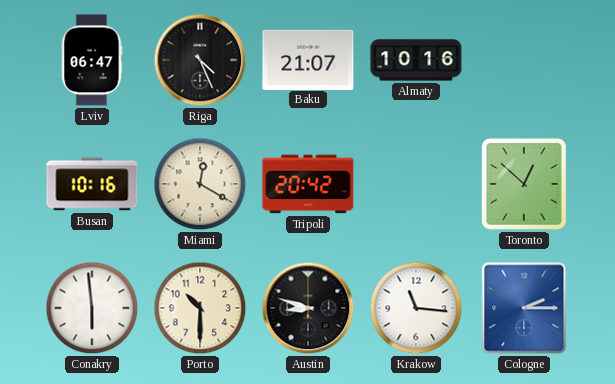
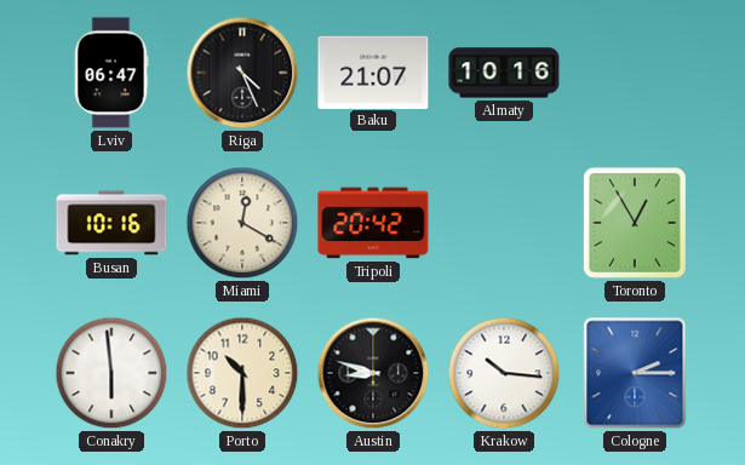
Toronto: 12:52 -> 12:55
Krakow: 11:16 -> 10:16
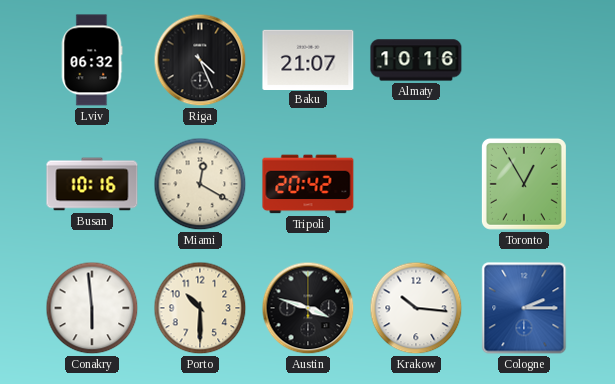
Lviv: 06:47 -> 06:32
Austin: 8:48 -> 3:48
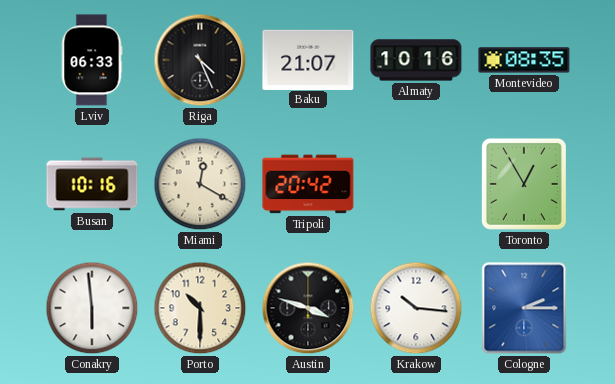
Lviv: 06:32 -> 06:33
Montevideo: none -> 08:35
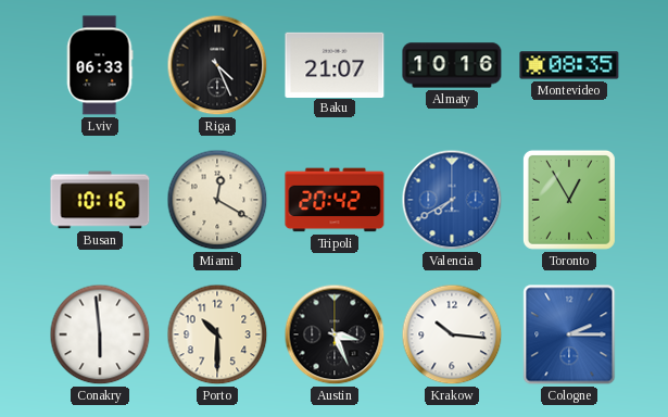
Valencia: none -> 7:40
Austin: 3:48 -> 3:26
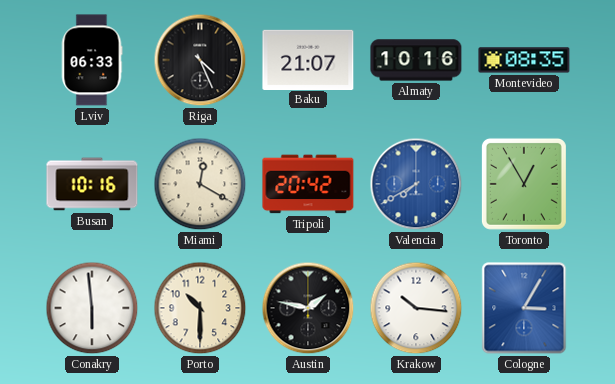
Austin: 3:26 -> 1:47
Cologne: 2:15 -> 3:05
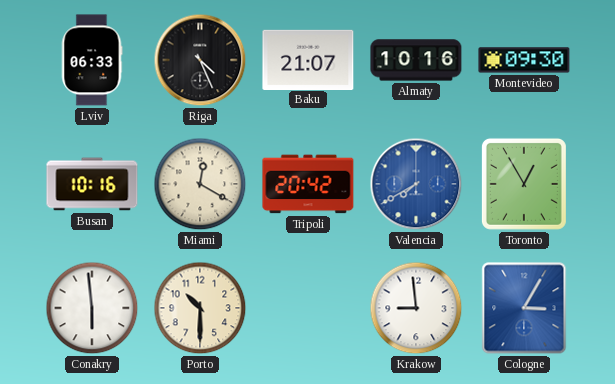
Montevideo: 08:35 -> 09:30
Austin: 1:47 -> none
Krakow: 10:16 -> 8:59
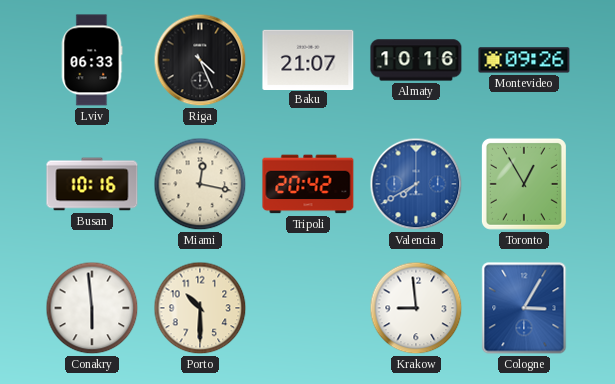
Montevideo: 09:30 -> 09:26
Miami: 12:20 -> 12:17
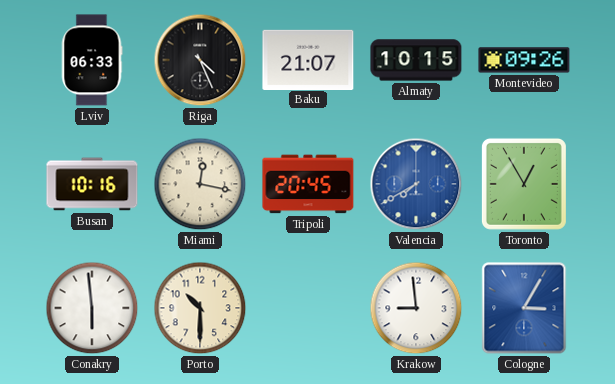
Almaty: 10:16 -> 10:15
Tripoli: 20:42 -> 20:45
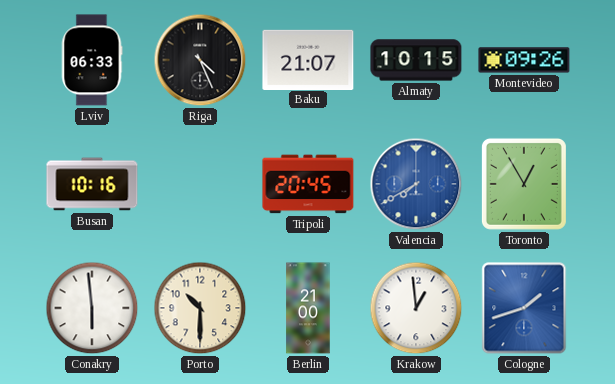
Miami: 12:17 -> none
Berlin: none -> 21:00
Krakow: 8:59 -> 12:59
Cologne: 3:05 -> 1:42
